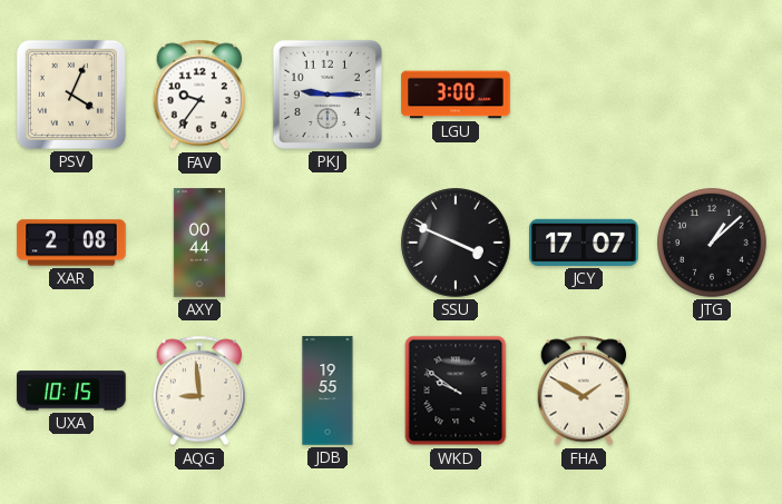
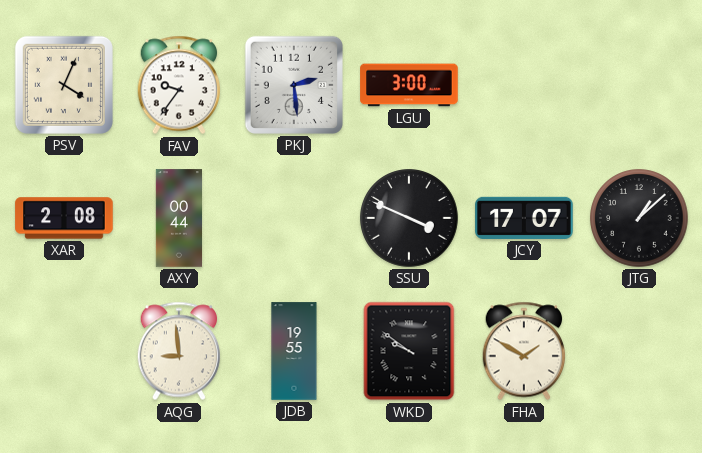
PKJ: 9:15 -> 2:29
UXA: 10:15 -> none
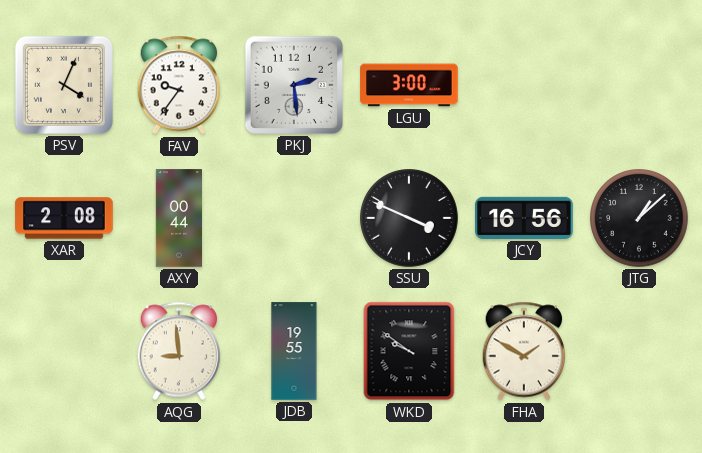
JCY: 17:07 -> 16:56
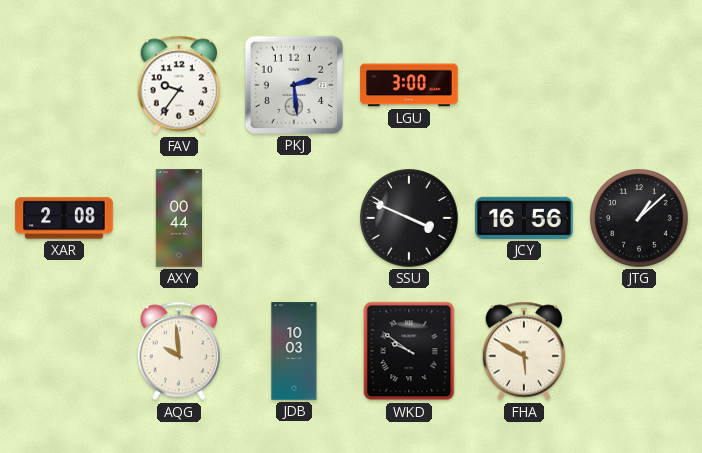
PSV: 4:04 -> none
AQG: 8:59 -> 9:59
JDB: 19:55 -> 10:03
FHA: 1:50 -> 5:50
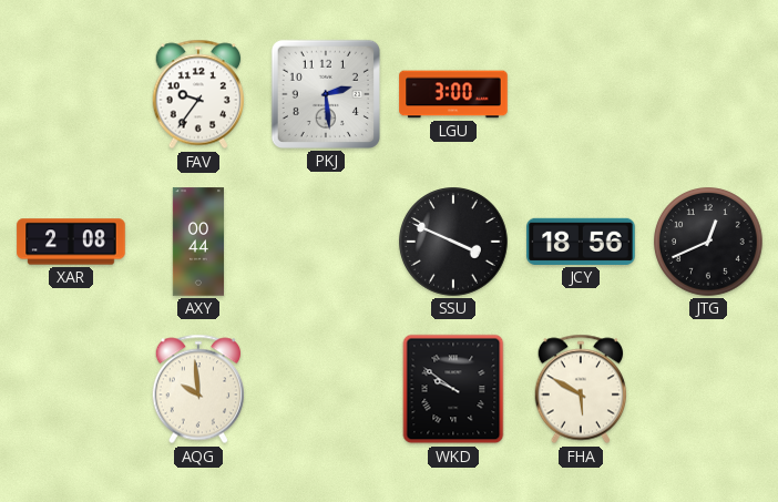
JCY: 16:56 -> 18:56
JTG: 1:08 -> 12:41
JDB: 10:03 -> none
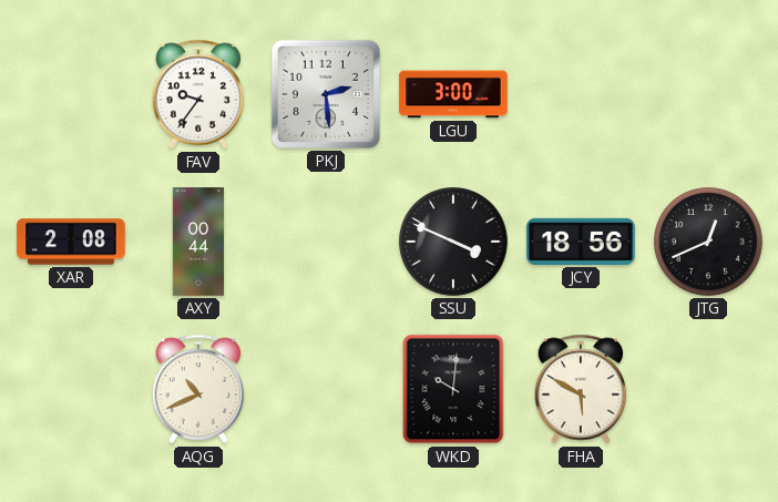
AQG: 9:59 -> 10:41
WKD: 9:51 -> 10:01
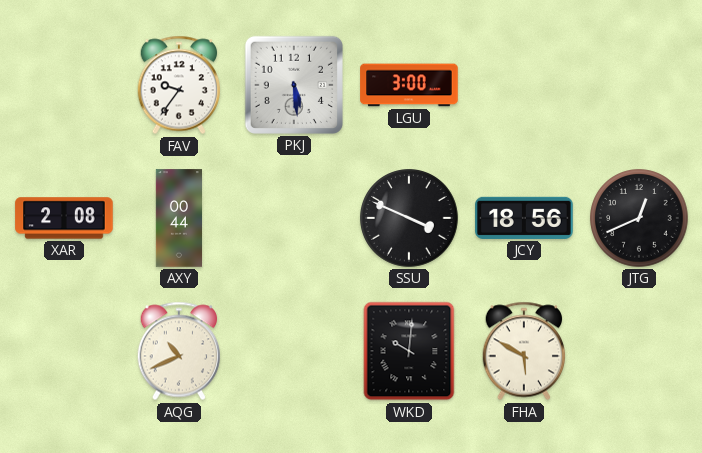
PKJ: 2:29 -> 5:29
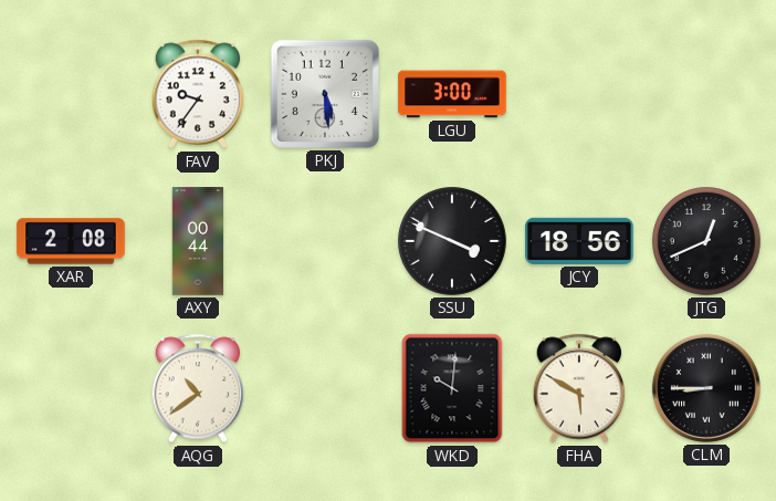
AQG: 10:41 -> 10:39
CLM: none -> 8:45
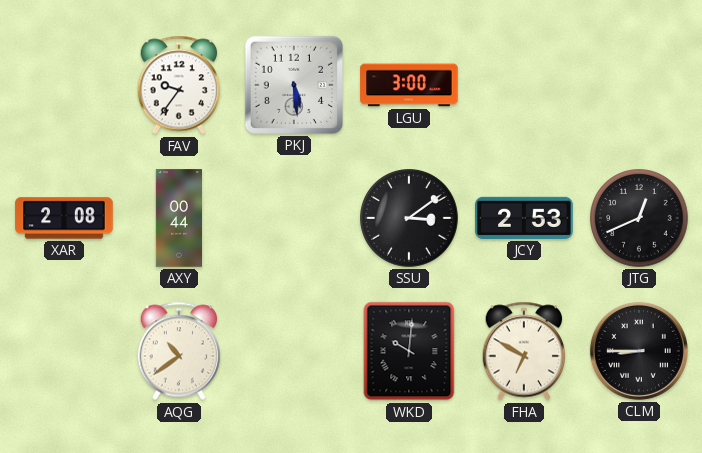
SSU: 3:49 -> 3:09
JCY: 18:56 -> 2:53
FHA: 5:50 -> 6:50
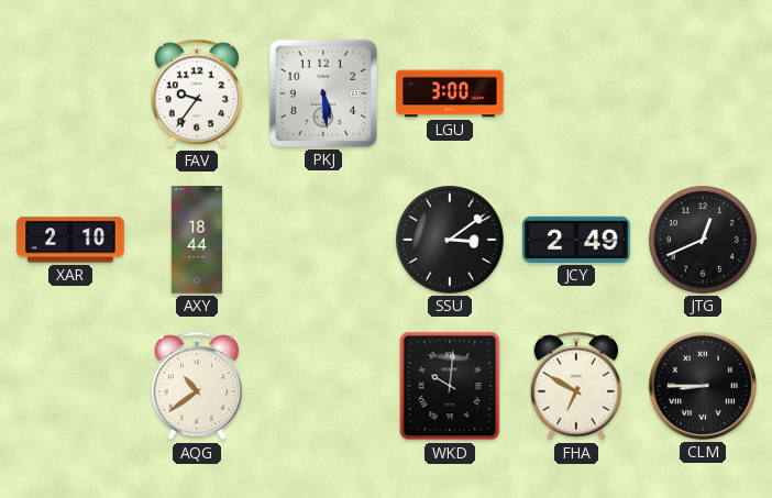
XAR: 2:08 -> 2:10
AXY: 00:44 -> 18:44
JCY: 2:53 -> 2:49
